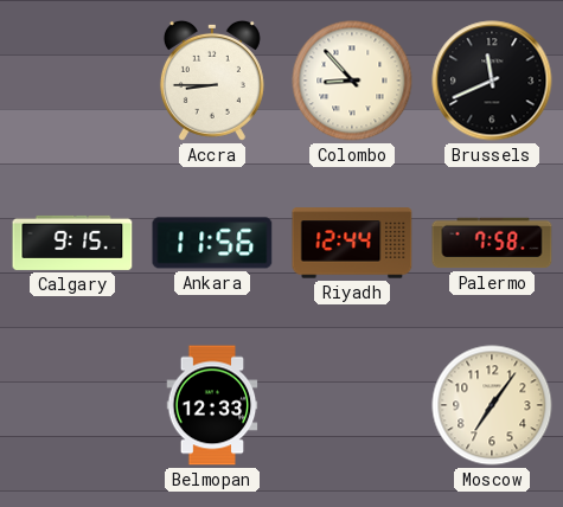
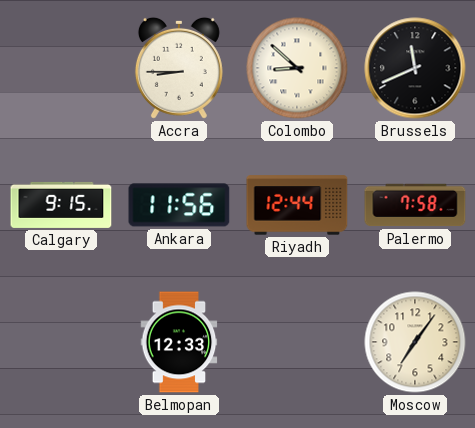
Colombo: 8:53 -> 8:52
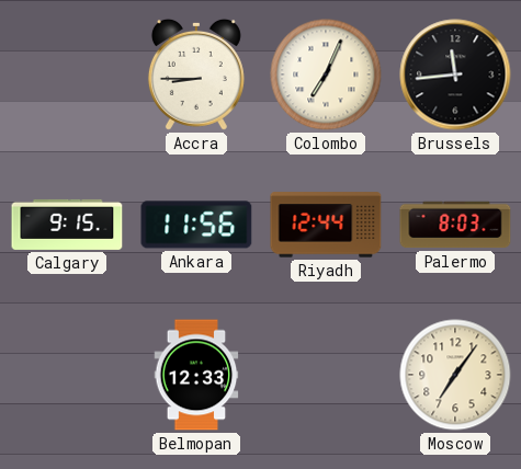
Colombo: 8:52 -> 7:04
Brussels: 11:41 -> 11:44
Palermo: 7:58 -> 8:03
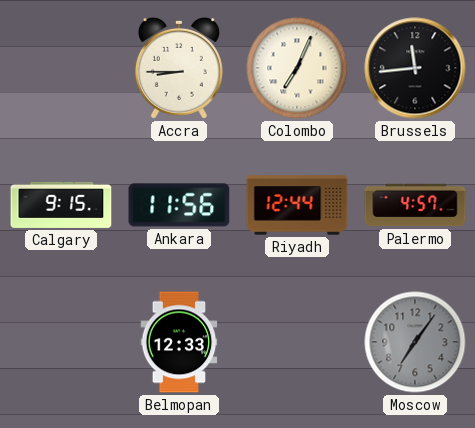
Palermo: 8:03 -> 4:57
Moscow dial: cream -> grey
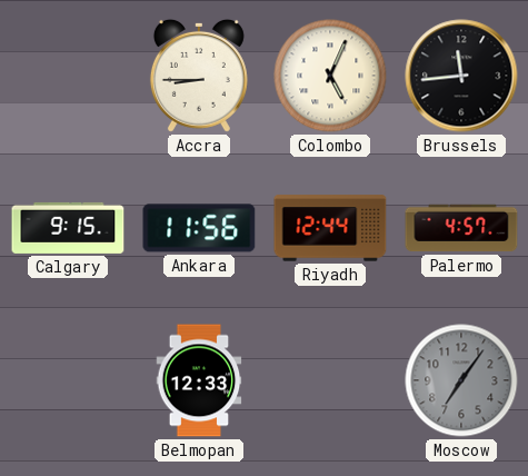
Colombo: 7:04 -> 5:04
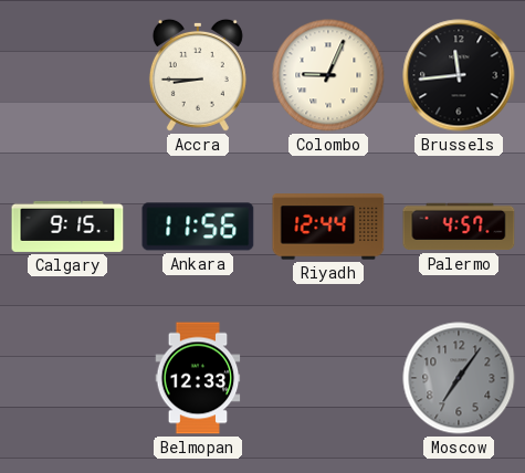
Colombo: 5:04 -> 9:04
